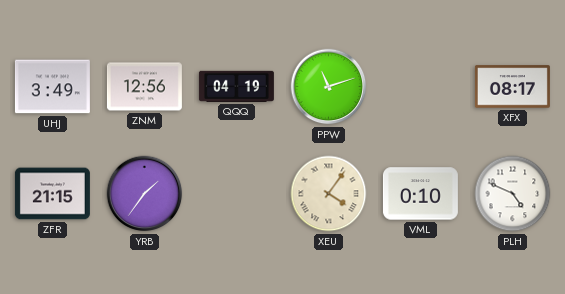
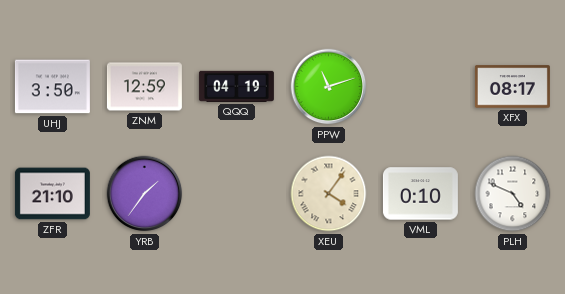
UHJ: 3:49 -> 3:50
ZNM: 12:56 -> 12:59
ZFR: 21:15 -> 21:10
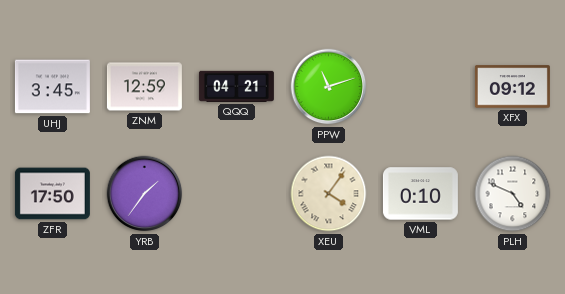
UHJ: 3:50 -> 3:45
QQQ: 04:19 -> 04:21
XFX: 08:17 -> 09:12
ZFR: 21:10 -> 17:50
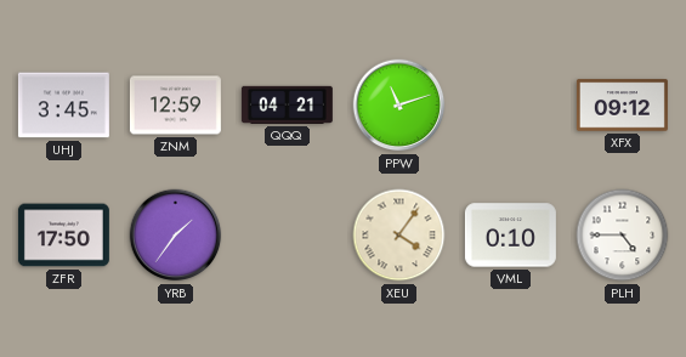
PLH: 4:49 -> 4:45
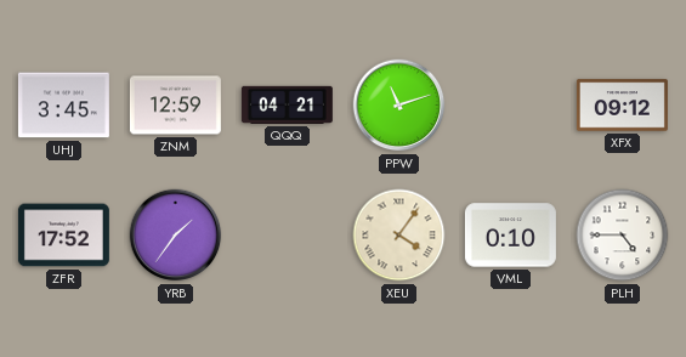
ZFR: 17:50 -> 17:52
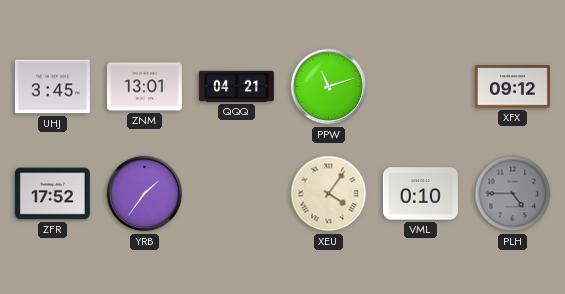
ZNM: 12:59 -> 13:01
PLH dial: white -> grey
